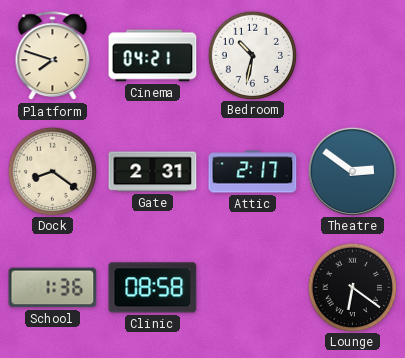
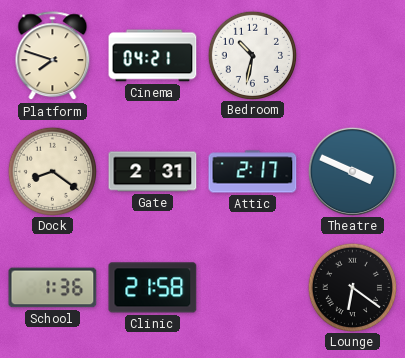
Theatre: 2:51 -> 3:49
Clinic: 08:58 -> 21:58
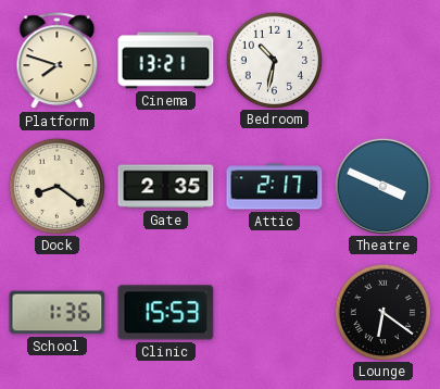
Cinema: 04:21 -> 13:21
Gate: 2:31 -> 2:35
Clinic: 21:58 -> 15:53
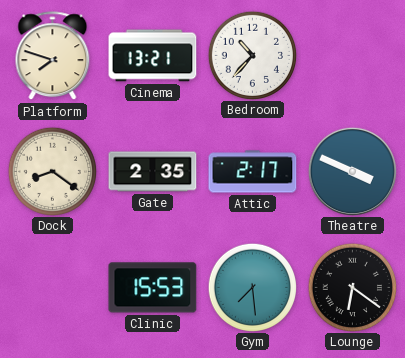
Bedroom: 10:32 -> 10:37
School: 1:36 -> none
Gym: none -> 7:29
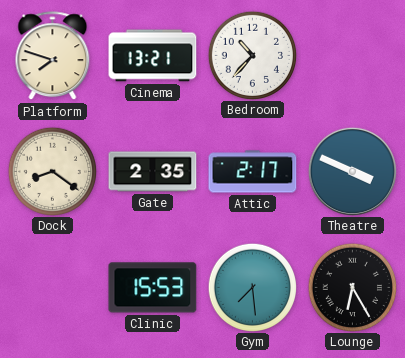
Lounge: 6:21 -> 6:25
